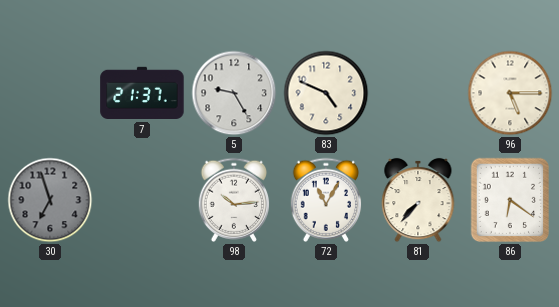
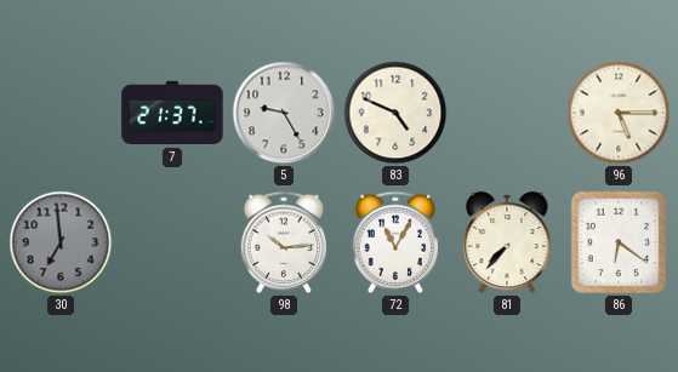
30: 6:57 -> 6:59
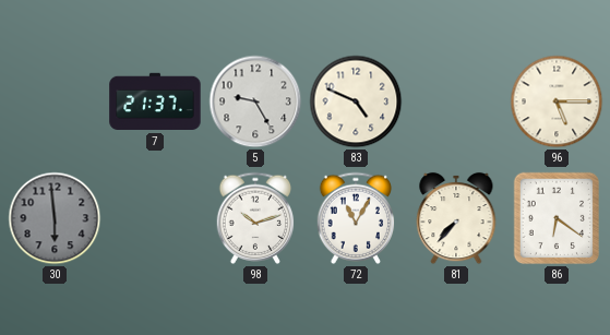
30: 6:59 -> 5:59
98: 10:14 -> 10:12
